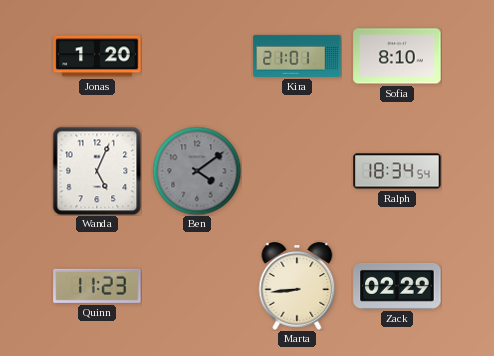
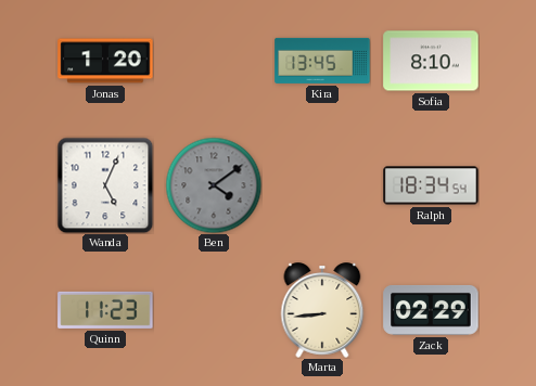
Kira: 21:01 -> 13:45
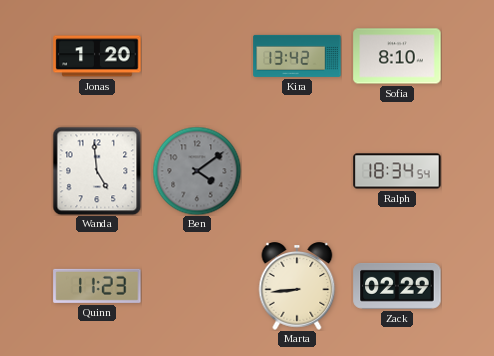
Kira: 13:45 -> 13:42
Wanda: 5:04 -> 4:59
